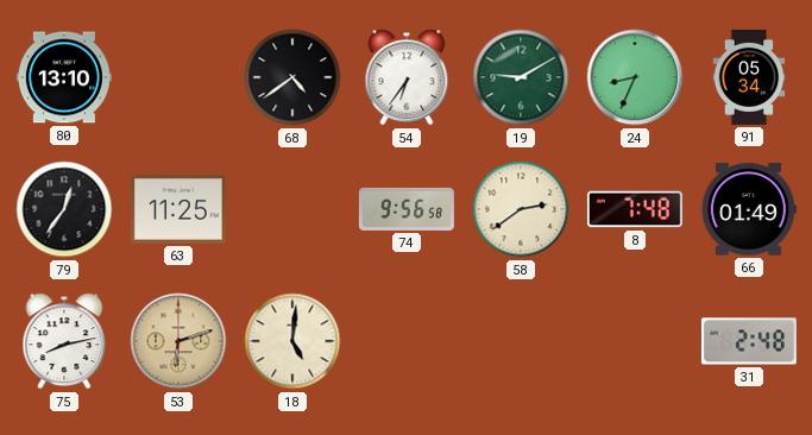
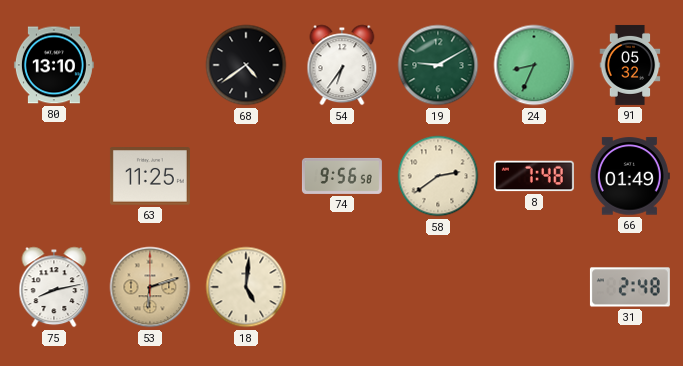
91: 05:34 -> 05:32
79: 12:36 -> none
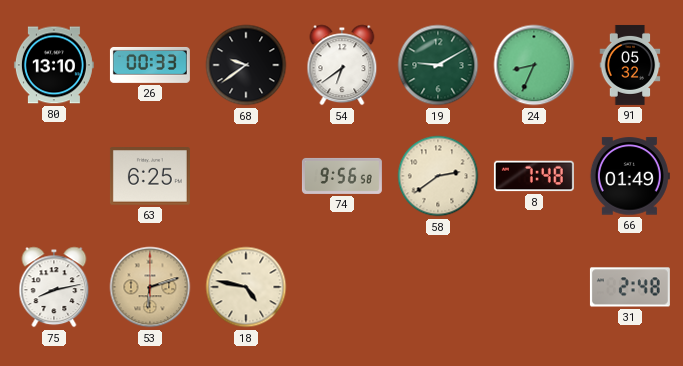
26: none -> 00:33
68: 4:39 -> 9:39
54: 6:36 -> 6:39
63: 11:25 -> 6:25
18: 5:01 -> 4:47
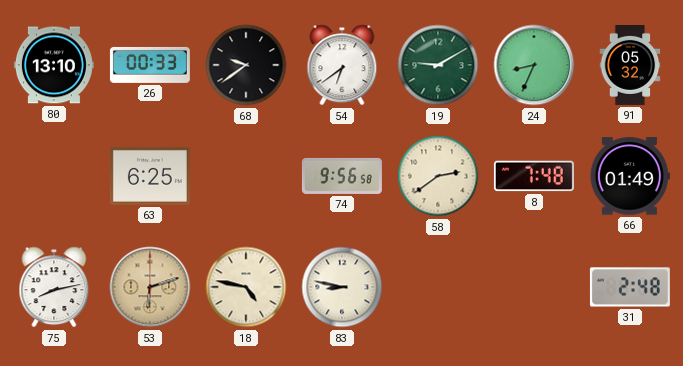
83: none -> 8:47
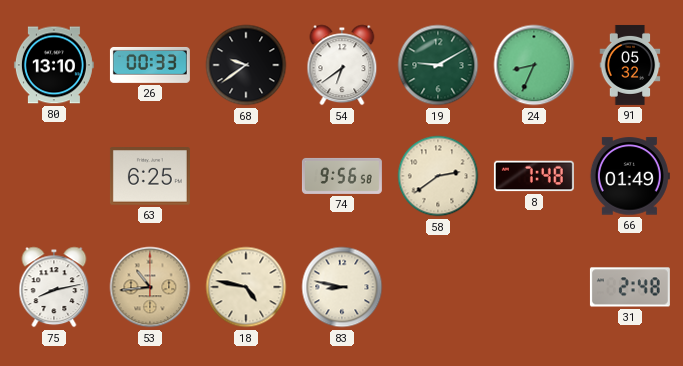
53: 6:12 -> 10:44
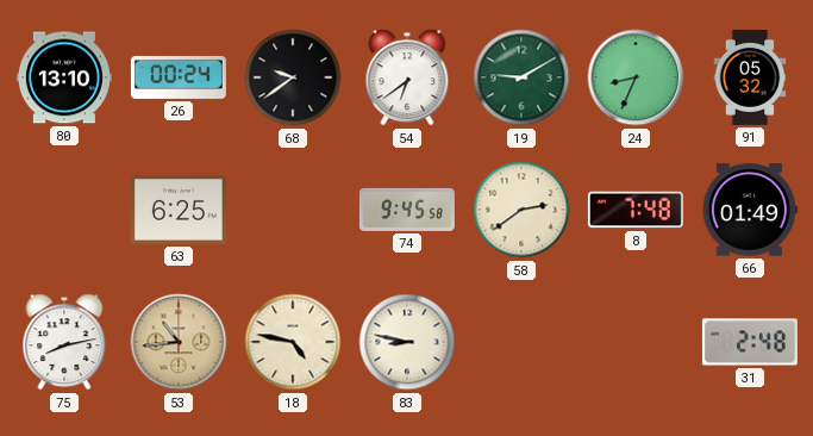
26: 00:33 -> 00:24
74: 9:56 -> 9:45
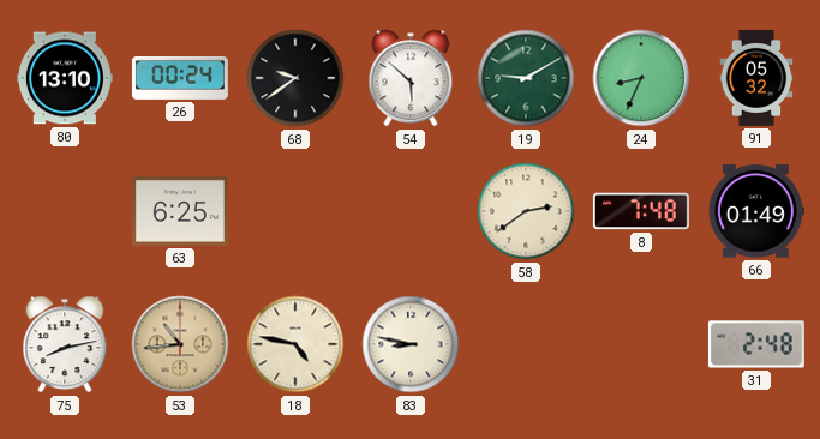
54: 6:39 -> 5:52
74: 9:45 -> none
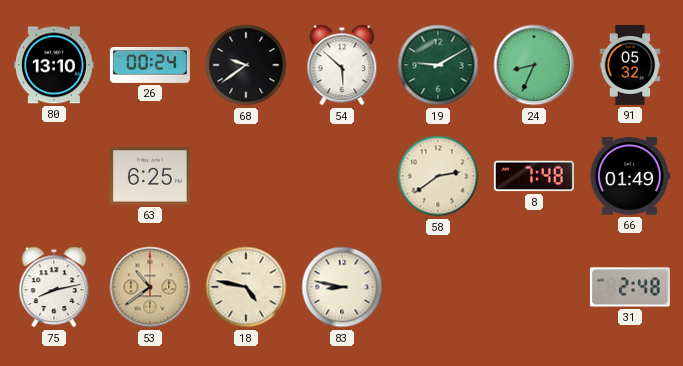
53: 10:44 -> 10:39
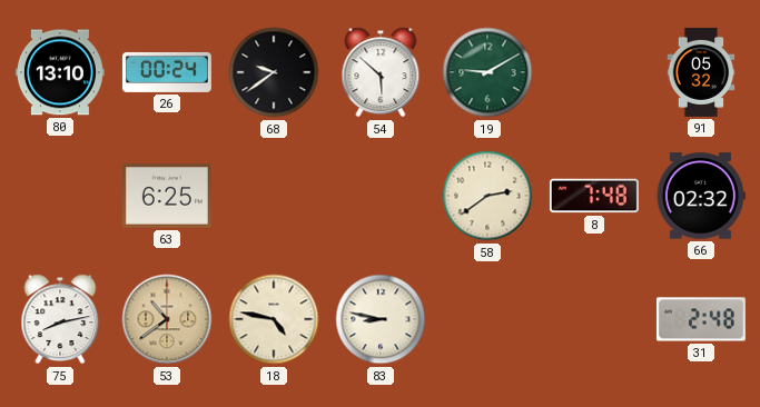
24: 8:34 -> none
66: 01:49 -> 02:32
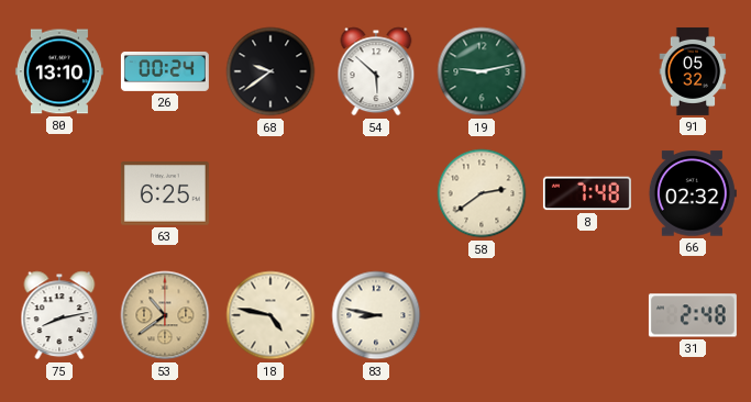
19: 9:10 -> 9:13
